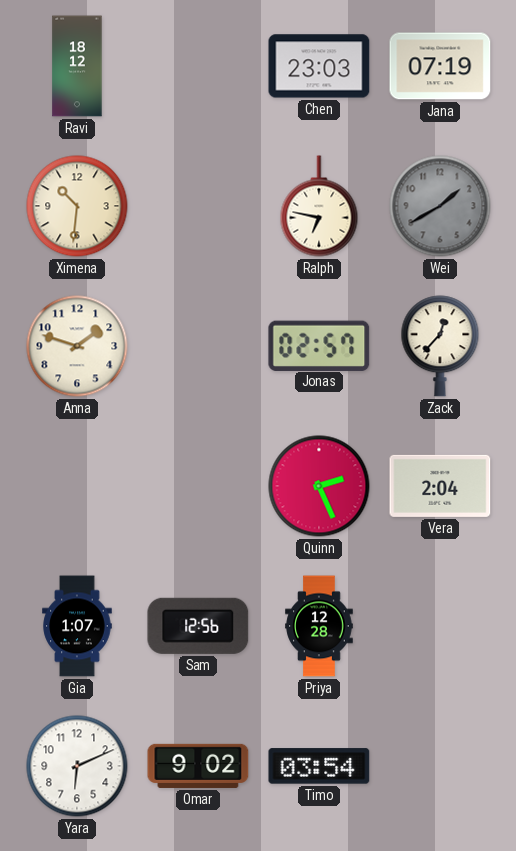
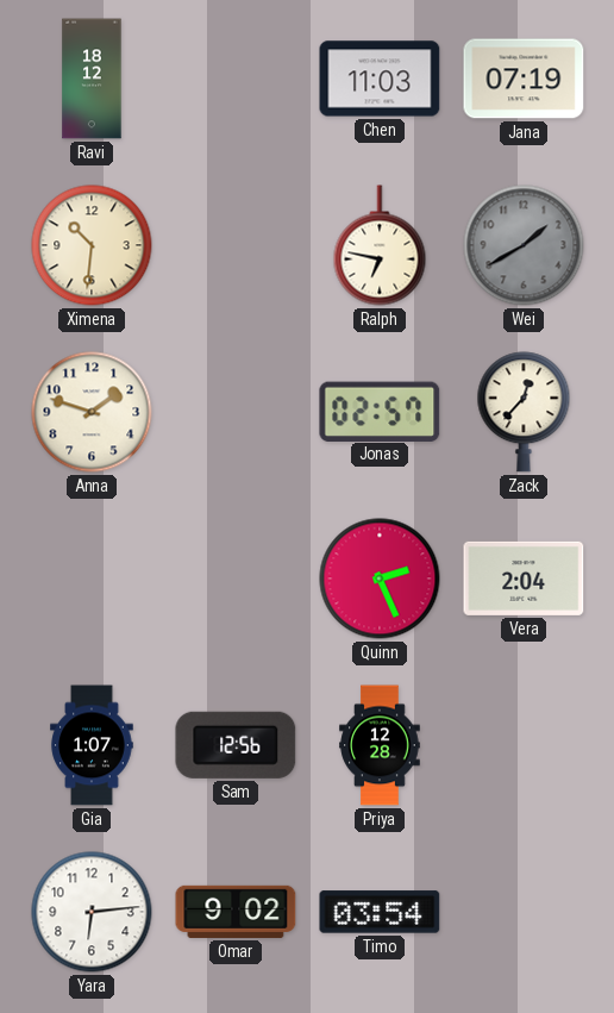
Chen: 23:03 -> 11:03
Yara: 6:11 -> 6:14
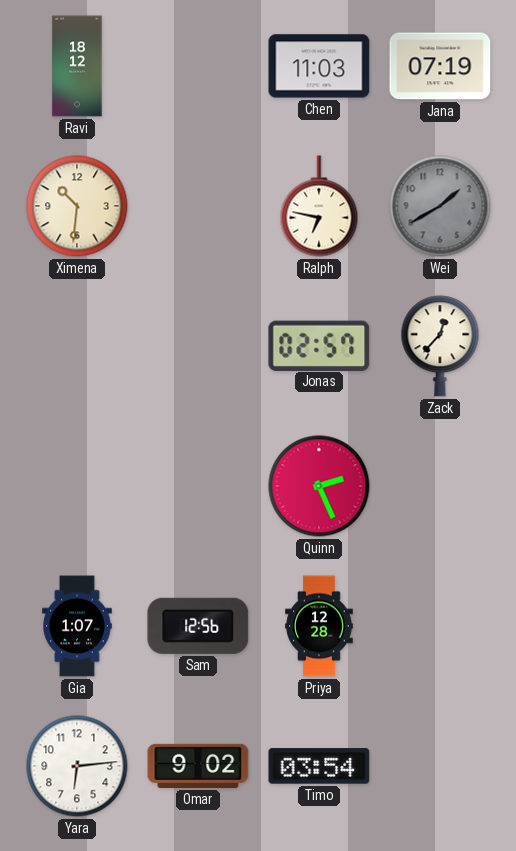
Anna: 1:48 -> none
Vera: 2:04 -> none
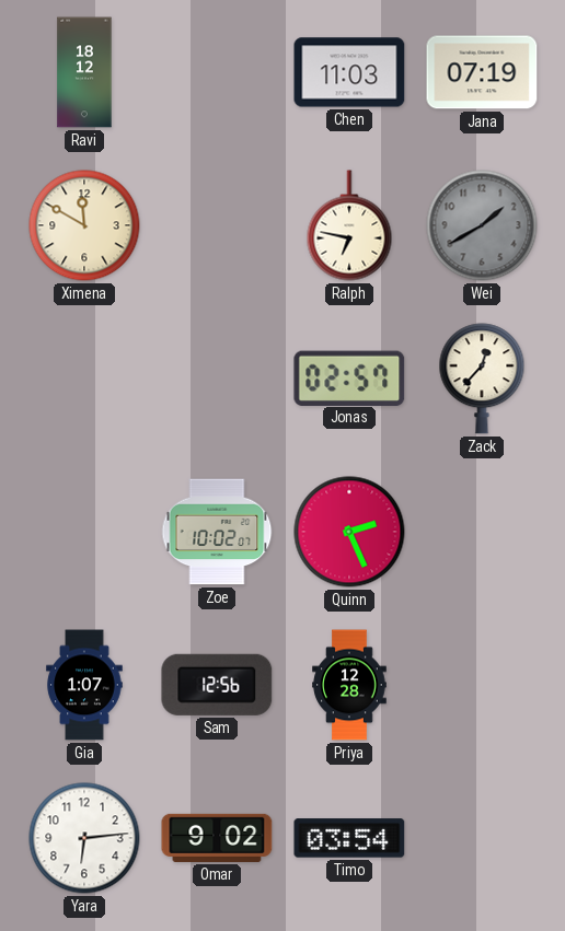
Ximena: 10:31 -> 11:50
Zoe: none -> 10:02
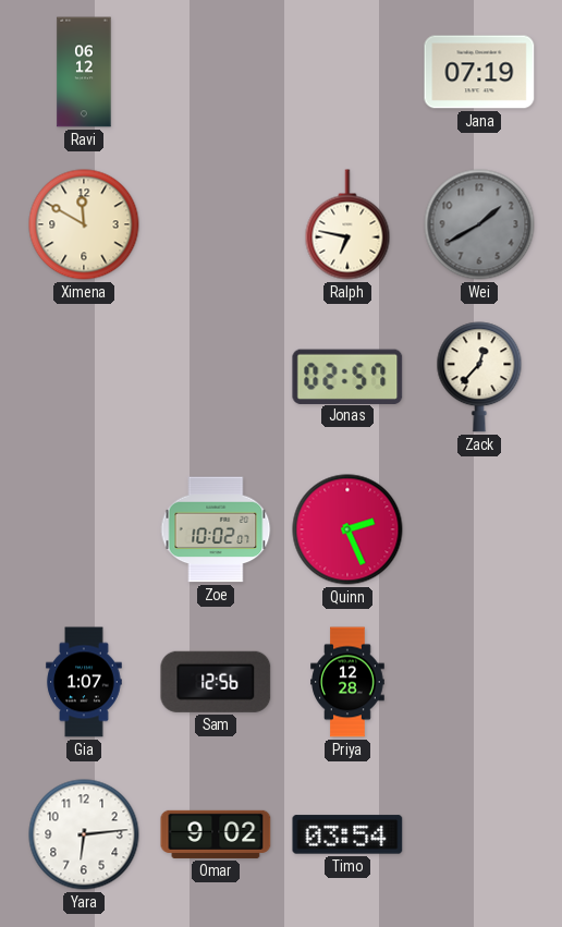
Ravi: 18:12 -> 06:12
Chen: 11:03 -> none
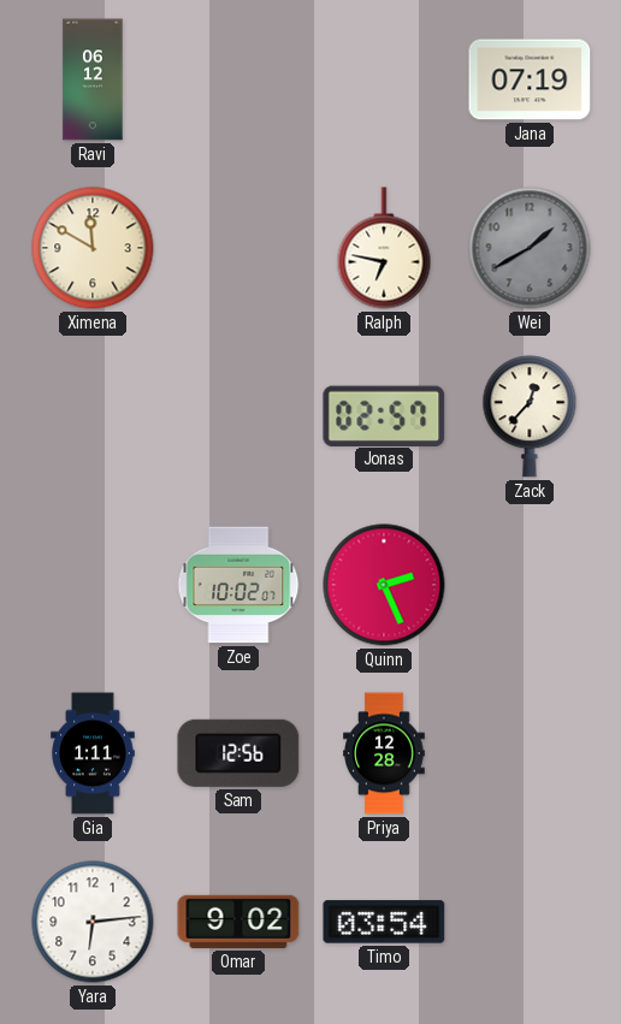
Gia: 1:07 -> 1:11
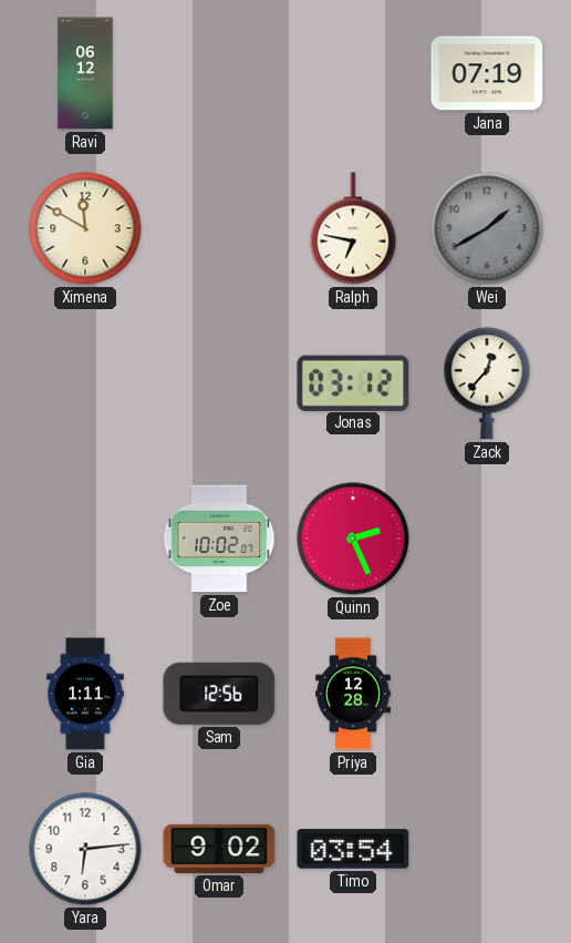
Jonas: 02:57 -> 03:12
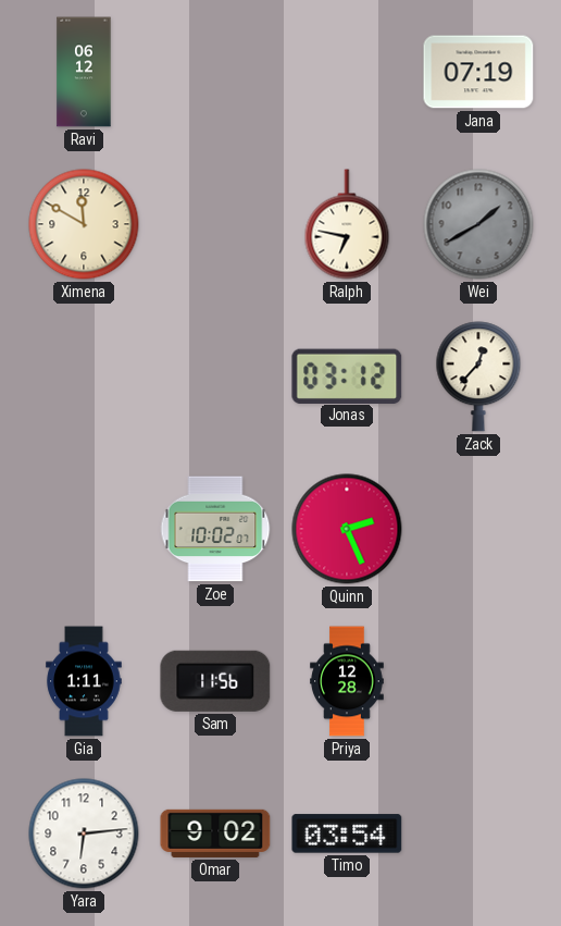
Sam: 12:56 -> 11:56
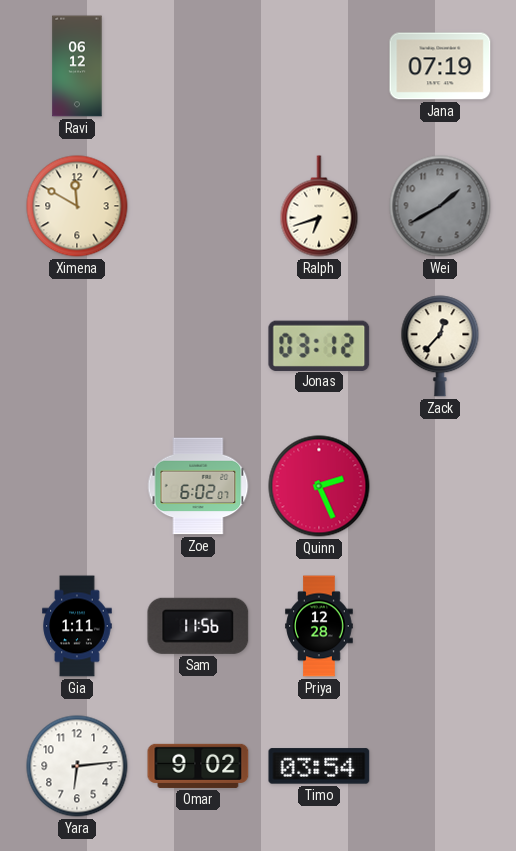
Ralph: 6:47 -> 6:42
Zoe: 10:02 -> 6:02
